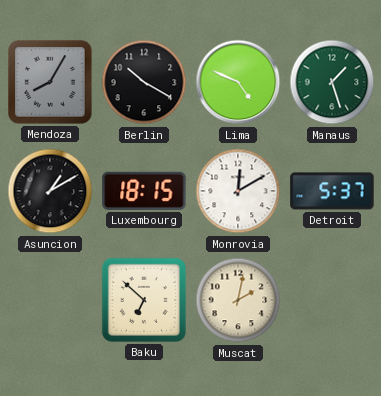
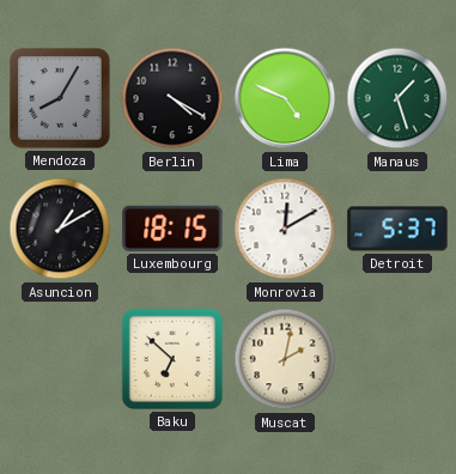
Berlin: 10:20 -> 4:20
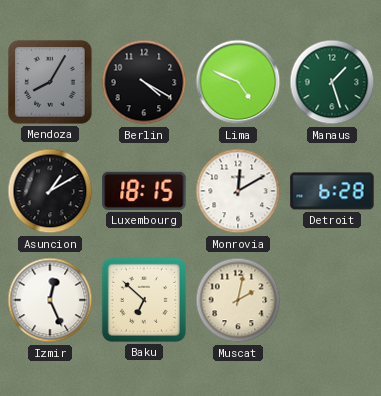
Detroit: 5:37 -> 6:28
Izmir: none -> 12:26
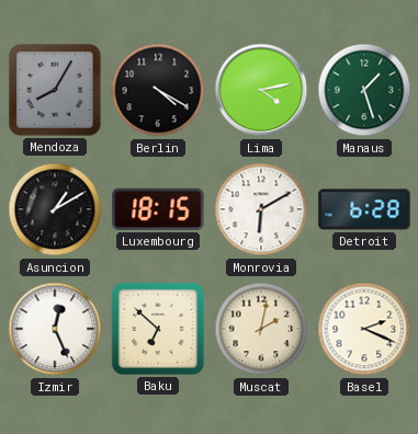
Lima: 4:49 -> 4:13
Monrovia: 12:10 -> 6:10
Basel: none -> 2:19
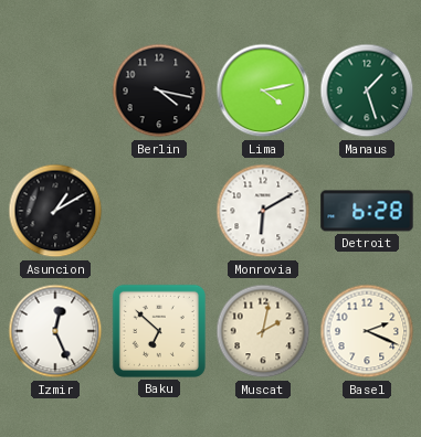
Mendoza: 8:05 -> none
Berlin: 4:20 -> 4:17
Luxembourg: 18:15 -> none
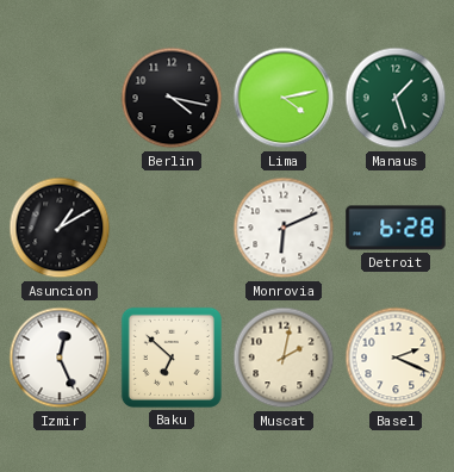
Monrovia: 6:10 -> 6:11
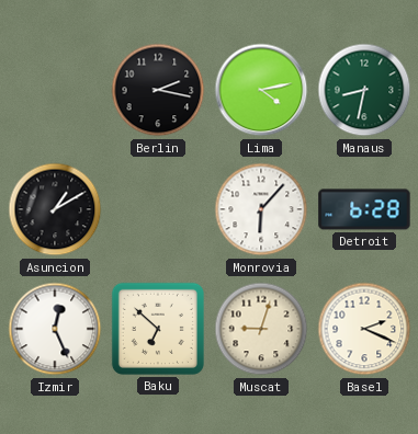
Berlin: 4:17 -> 2:17
Manaus: 1:27 -> 8:32
Monrovia: 6:11 -> 6:07
Muscat: 2:02 -> 9:03
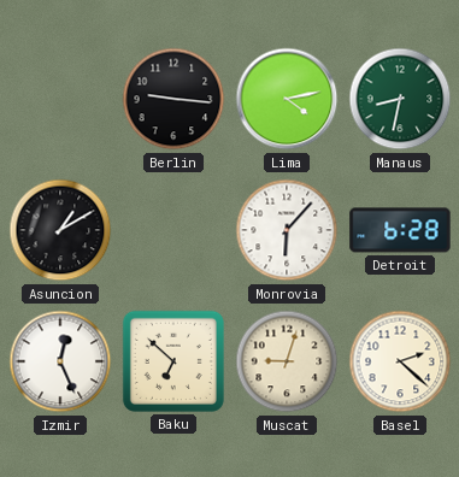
Berlin: 2:17 -> 9:16
Basel: 2:19 -> 2:22
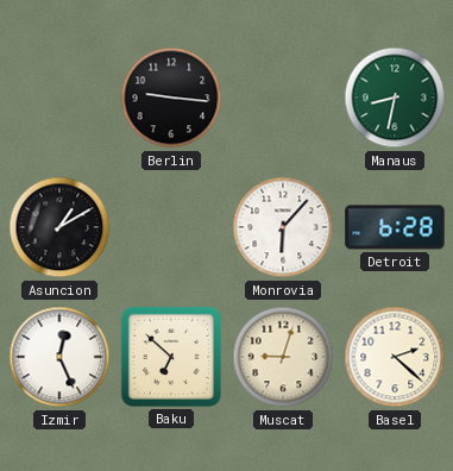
Lima: 4:13 -> none
